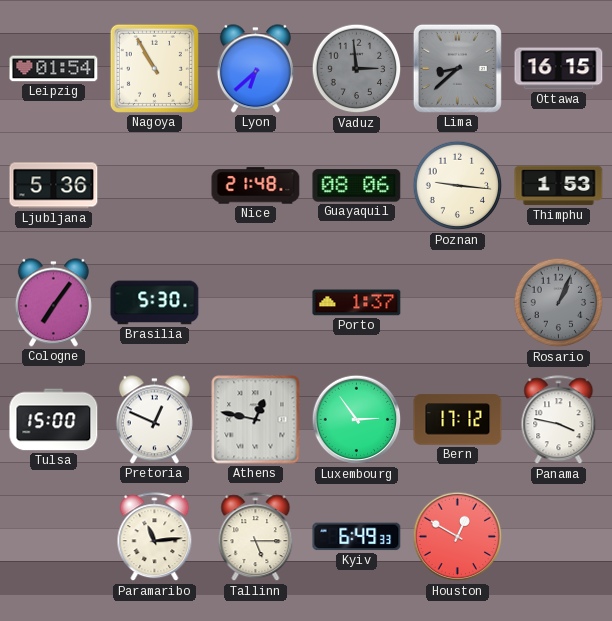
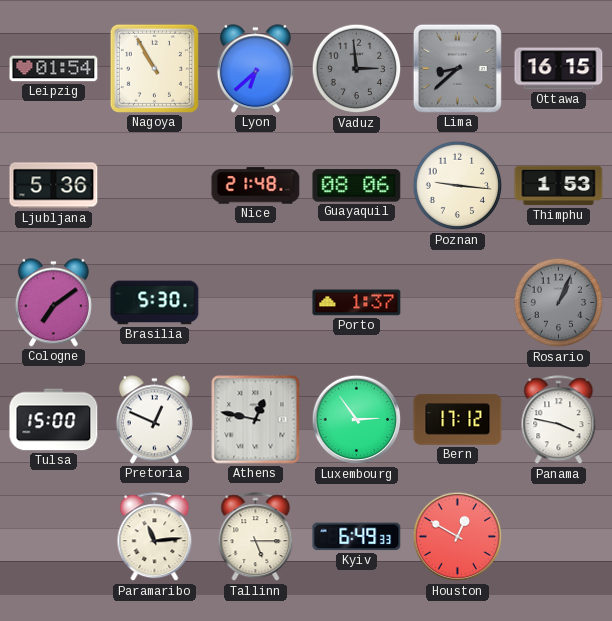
Cologne: 7:06 -> 7:09
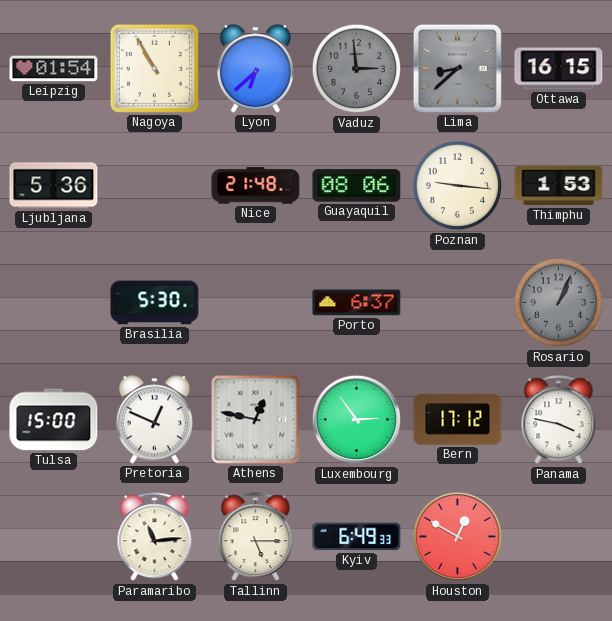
Cologne: 7:09 -> none
Porto: 1:37 -> 6:37
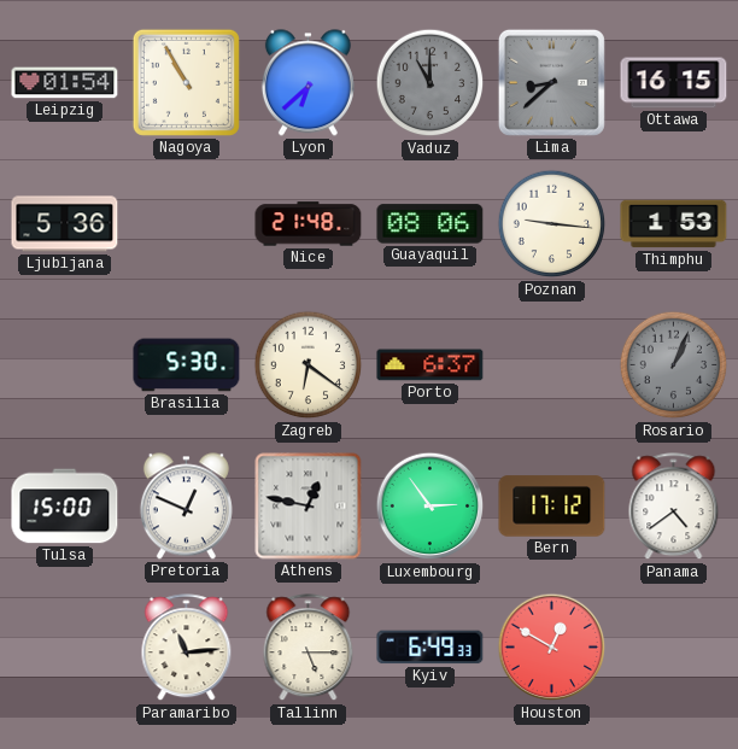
Vaduz: 2:59 -> 11:00
Zagreb: none -> 6:21
Panama: 3:47 -> 4:39
